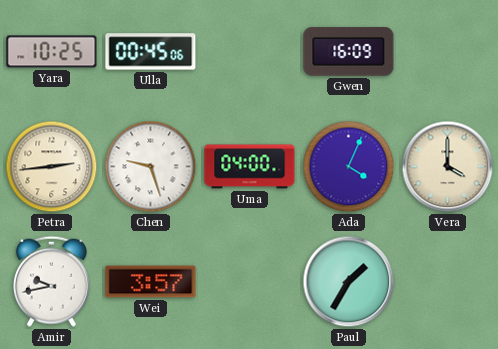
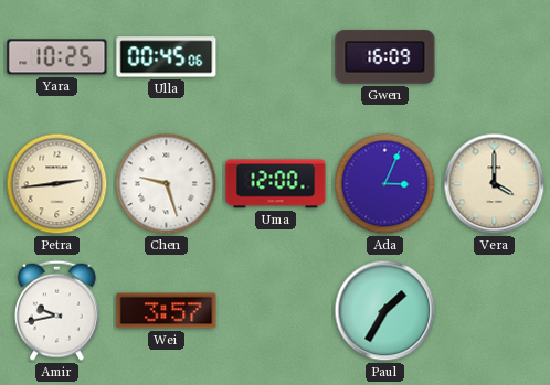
Uma: 04:00 -> 12:00
Ada: 4:04 -> 3:04
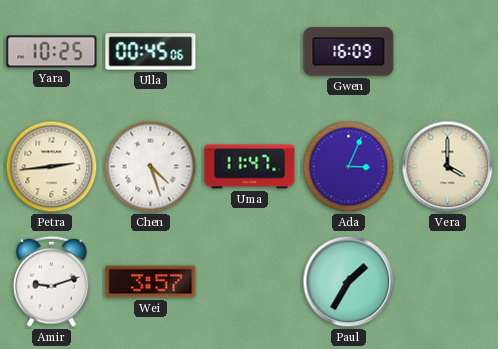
Chen: 9:27 -> 4:27
Uma: 12:00 -> 11:47
Amir: 9:43 -> 9:12
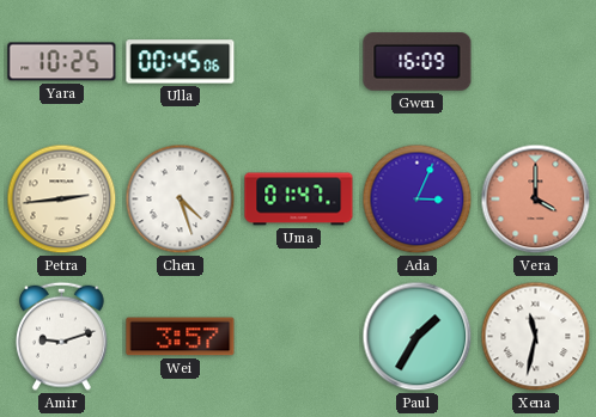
Uma: 11:47 -> 01:47
Vera dial: cream -> salmon
Xena: none -> 11:32
